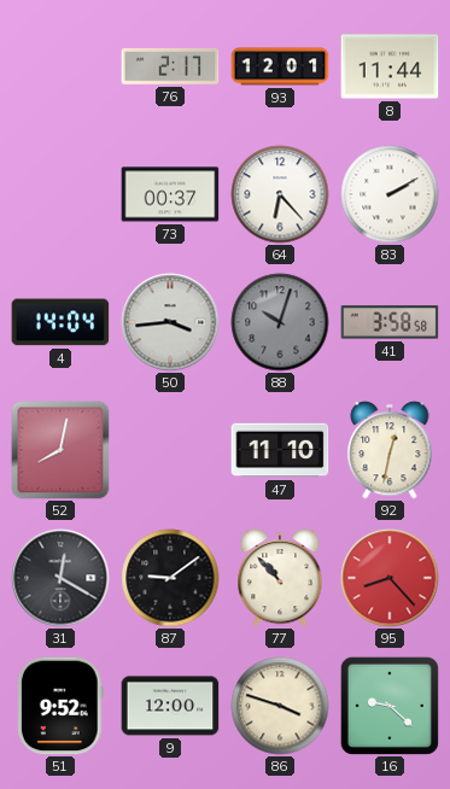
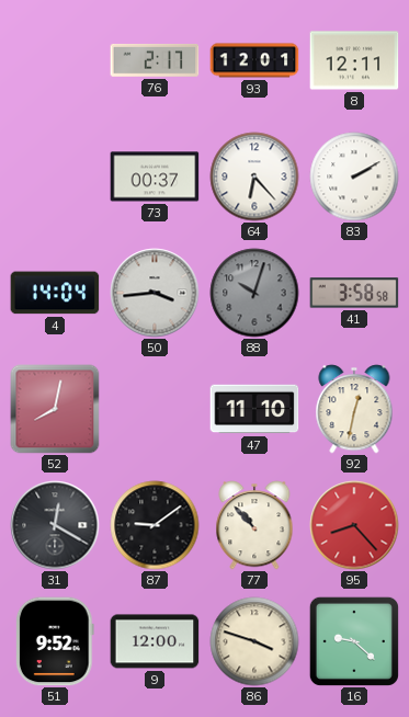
8: 11:44 -> 12:11
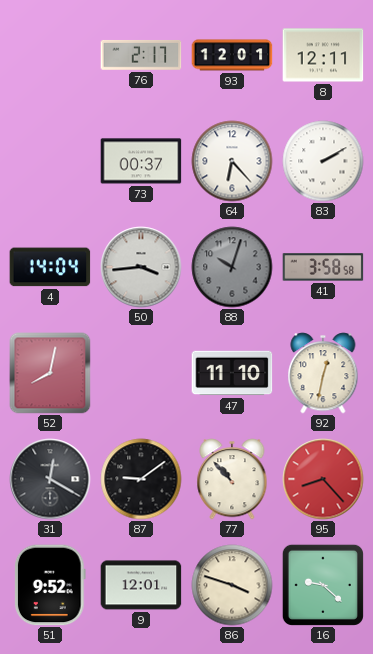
9: 12:00 -> 12:01
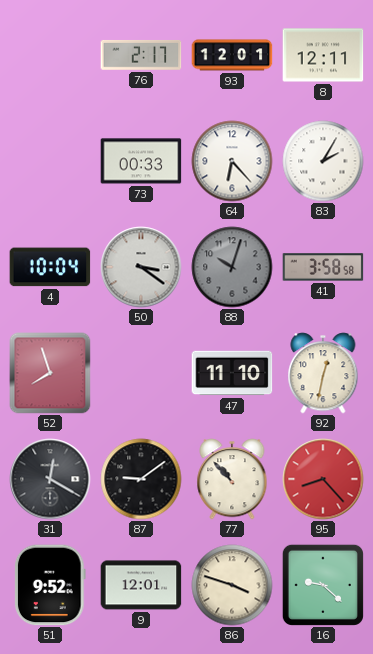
73: 00:37 -> 00:33
83: 2:10 -> 2:05
4: 14:04 -> 10:04
50: 3:44 -> 3:21
52: 8:02 -> 7:57
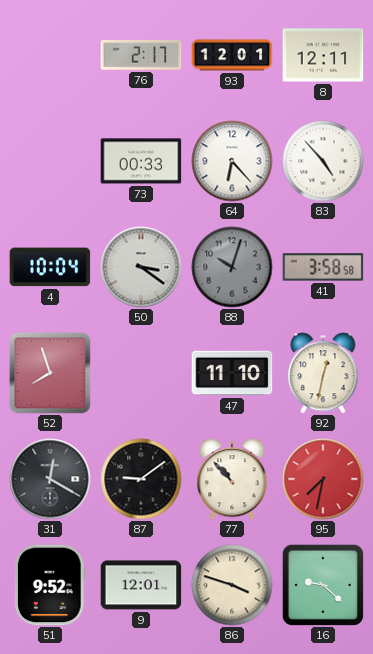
83: 2:05 -> 4:53
95: 8:23 -> 7:32
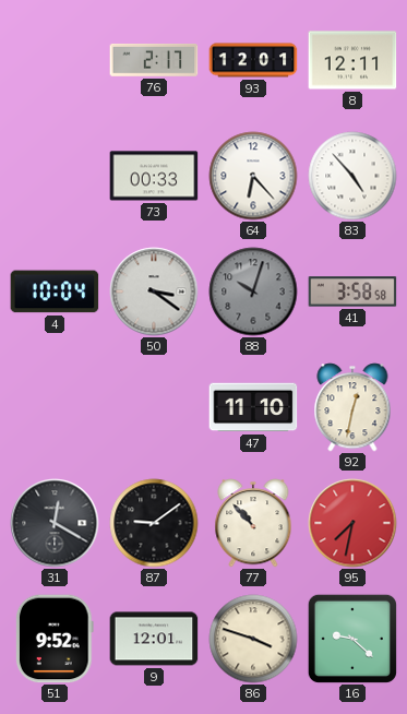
52: 7:57 -> none
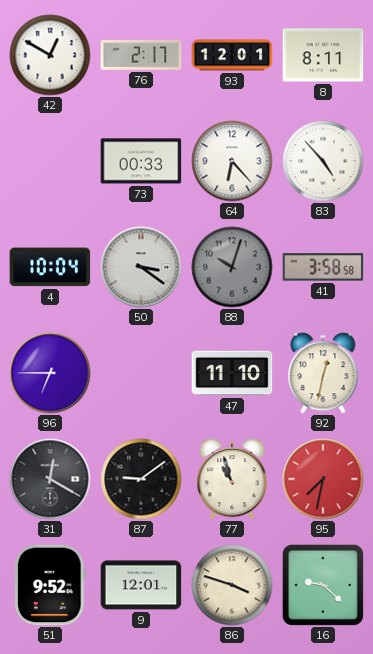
42: none -> 12:50
8: 12:11 -> 8:11
96: none -> 6:45
77: 10:53 -> 10:57
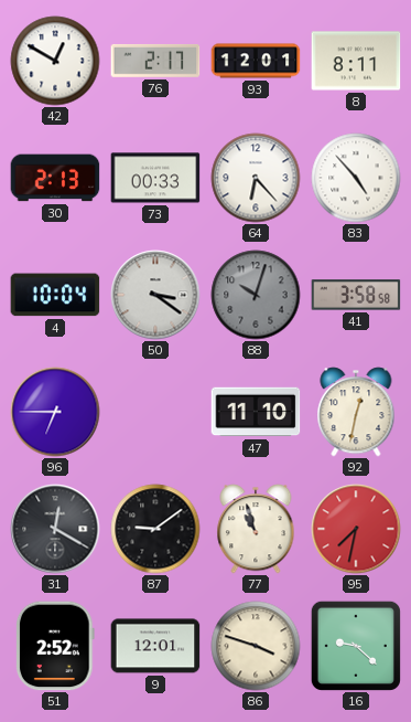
30: none -> 2:13
51: 9:52 -> 2:52
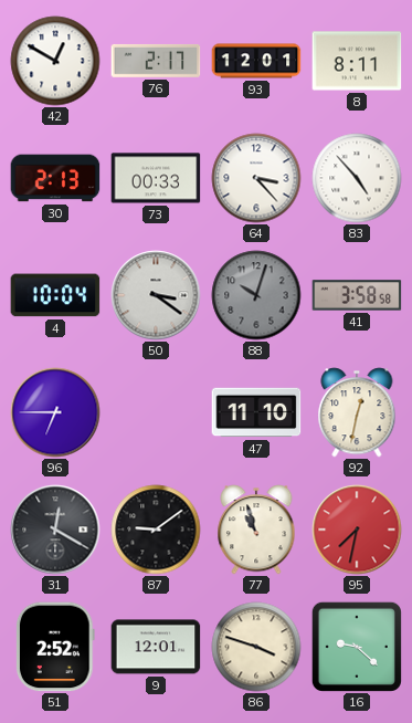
64: 6:23 -> 3:23
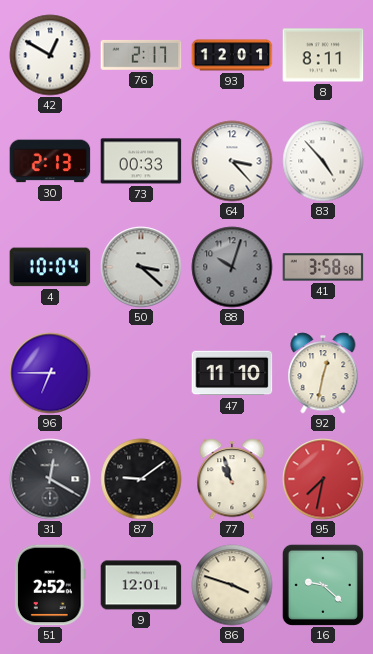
50: 3:21 -> 3:22
